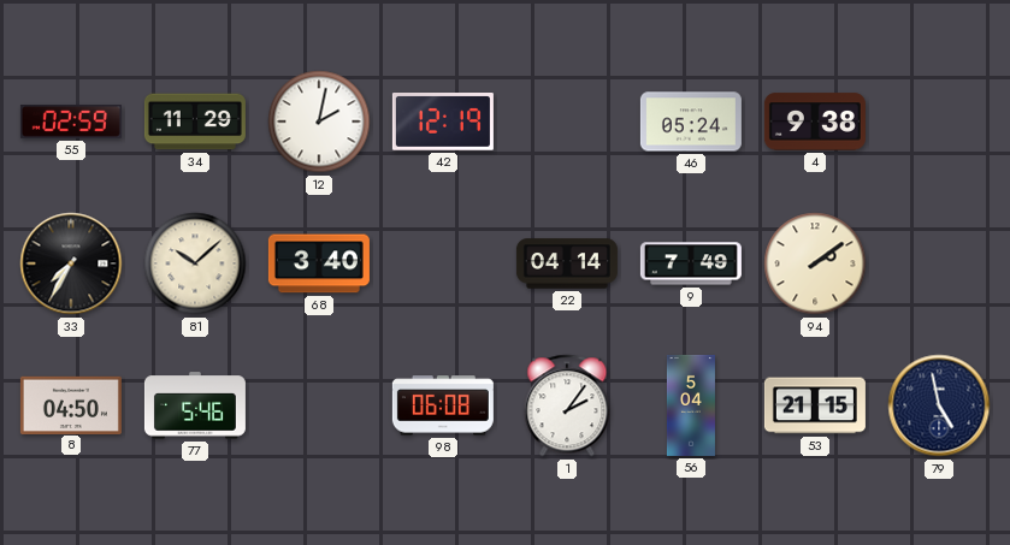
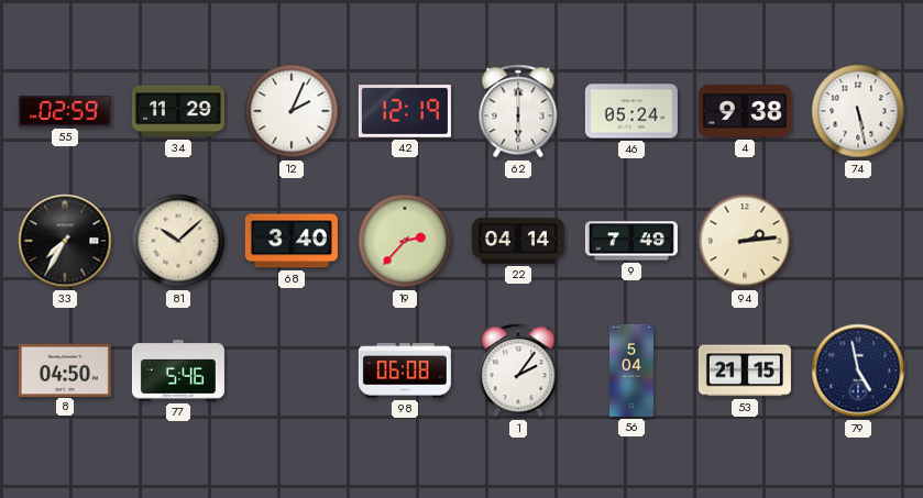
12: 2:02 -> 2:04
62: none -> 6:00
74: none -> 5:28
19: none -> 2:37
94: 2:09 -> 2:14
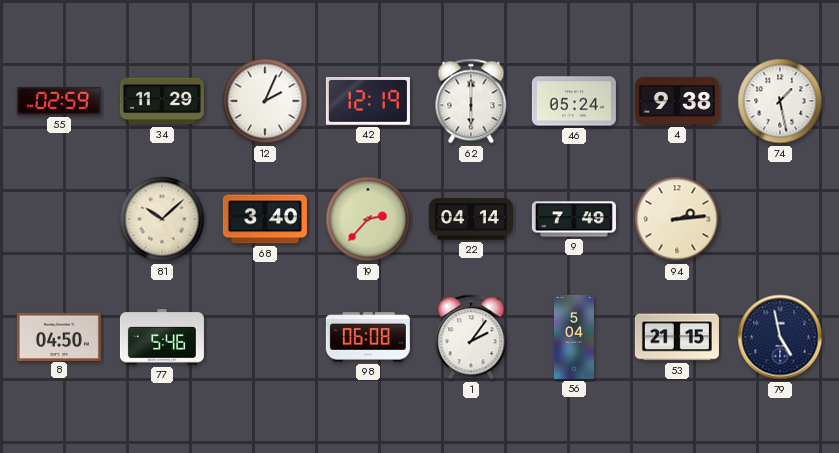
74: 5:28 -> 1:28
33: 7:35 -> none
